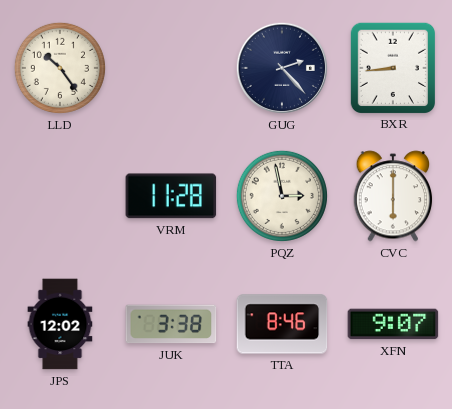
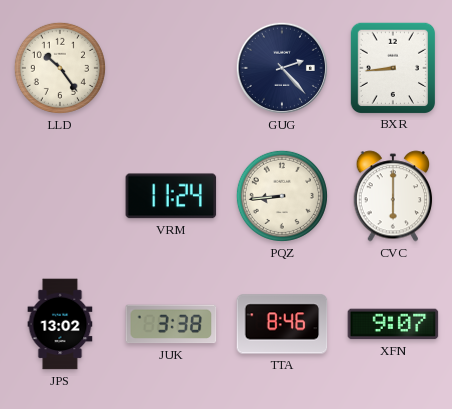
VRM: 11:28 -> 11:24
PQZ: 2:58 -> 8:44
JPS: 12:02 -> 13:02
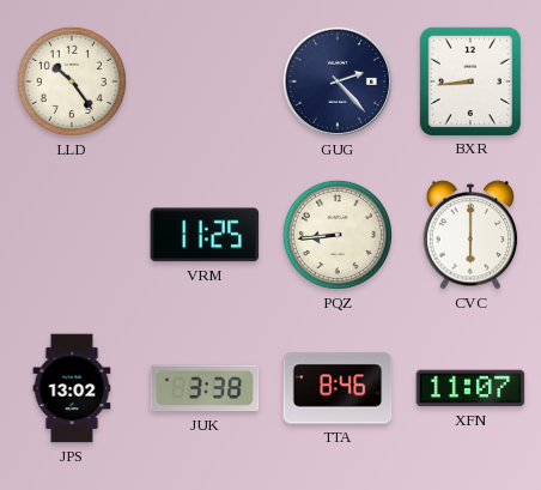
VRM: 11:24 -> 11:25
XFN: 9:07 -> 11:07
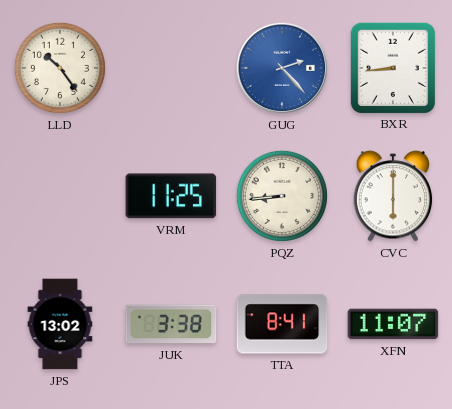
GUG dial: navy -> blue
TTA: 8:46 -> 8:41
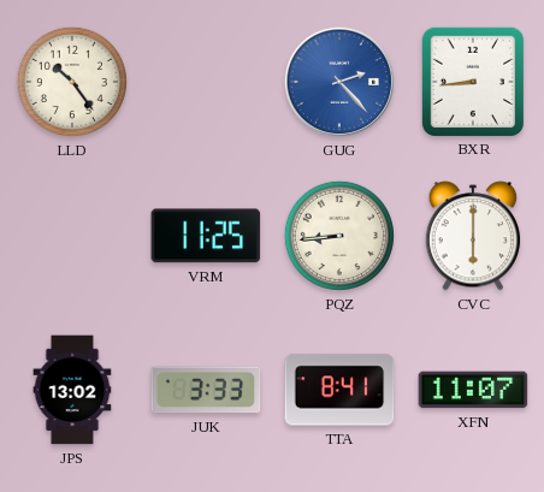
JUK: 3:38 -> 3:33
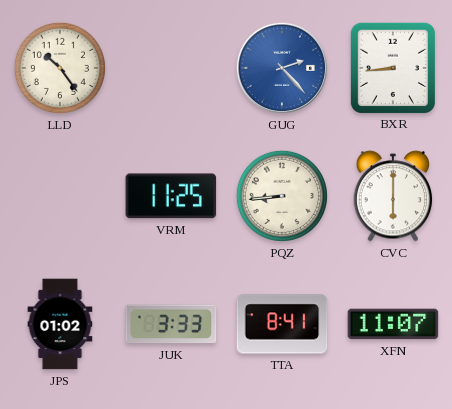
JPS: 13:02 -> 01:02
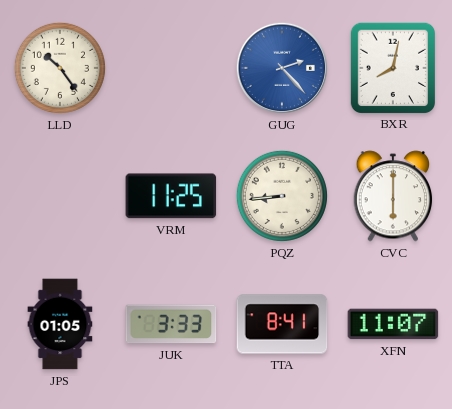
BXR: 8:44 -> 8:02
JPS: 01:02 -> 01:05
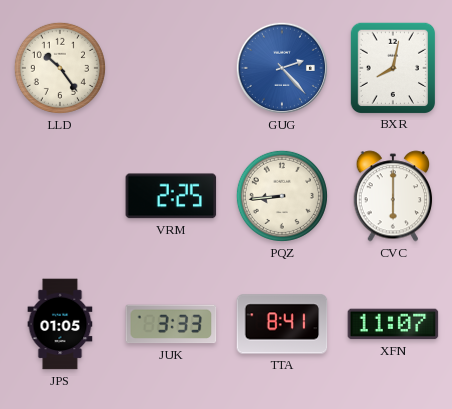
VRM: 11:25 -> 2:25
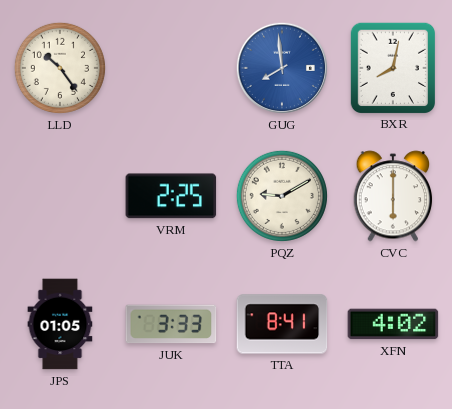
GUG: 2:23 -> 7:59
PQZ: 8:44 -> 9:10
XFN: 11:07 -> 4:02
